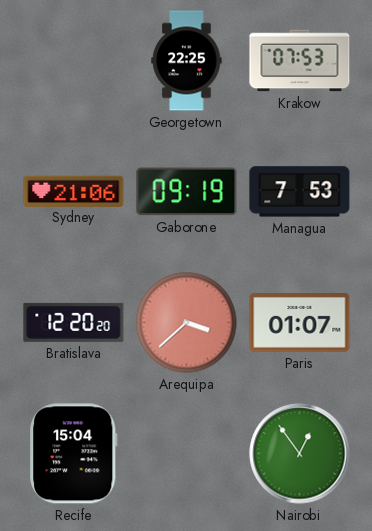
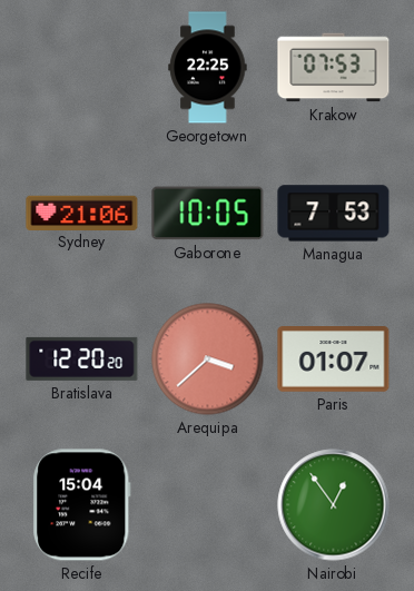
Gaborone: 09:19 -> 10:05
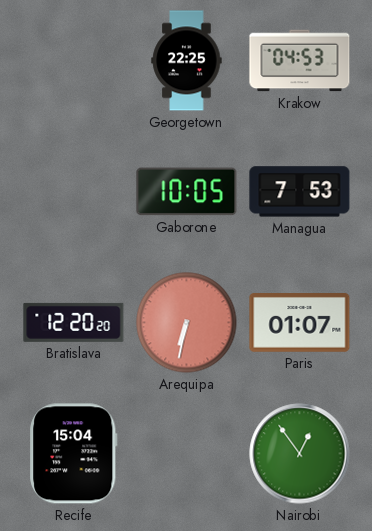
Krakow: 07:53 -> 04:53
Sydney: 21:06 -> none
Arequipa: 3:38 -> 6:32
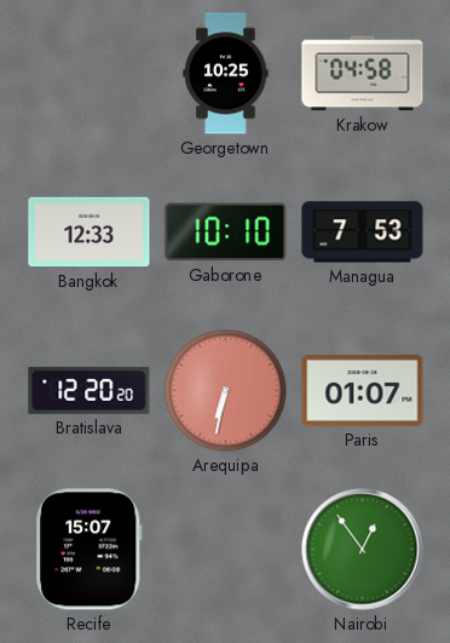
Georgetown: 22:25 -> 10:25
Krakow: 04:53 -> 04:58
Bangkok: none -> 12:33
Gaborone: 10:05 -> 10:10
Recife: 15:04 -> 15:07
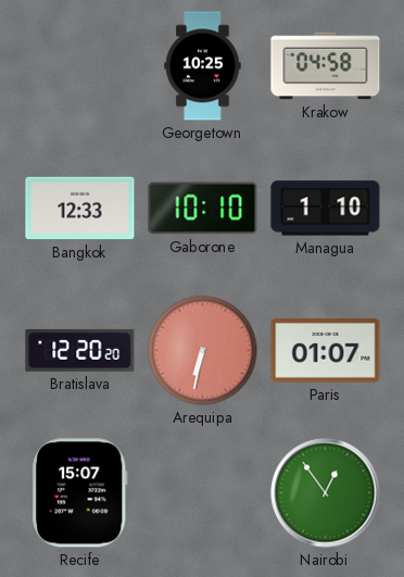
Managua: 7:53 -> 1:10
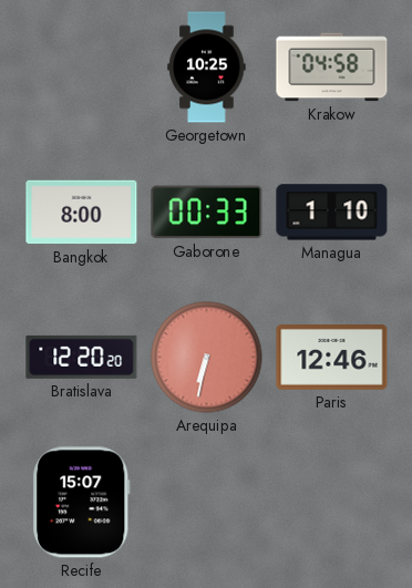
Bangkok: 12:33 -> 8:00
Gaborone: 10:10 -> 00:33
Paris: 01:07 -> 12:46
Nairobi: 12:54 -> none
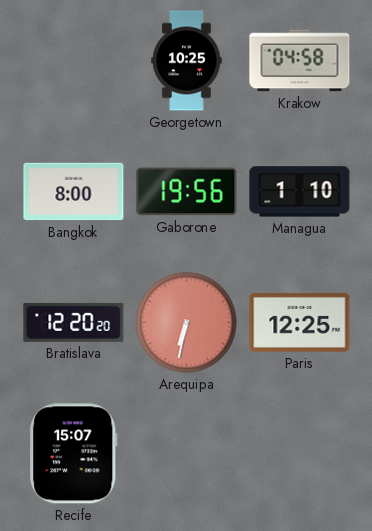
Gaborone: 00:33 -> 19:56
Paris: 12:46 -> 12:25
